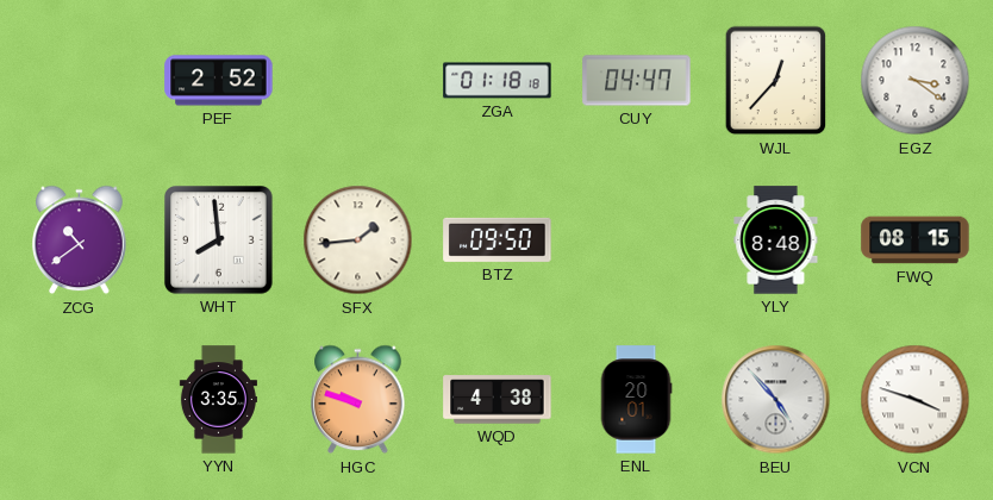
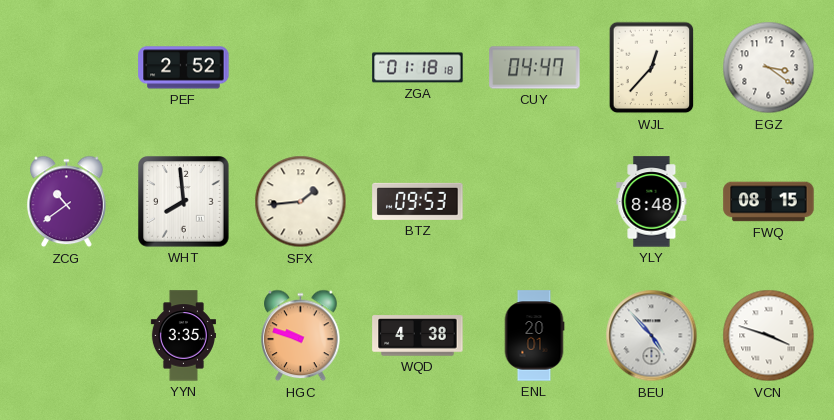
BTZ: 09:50 -> 09:53
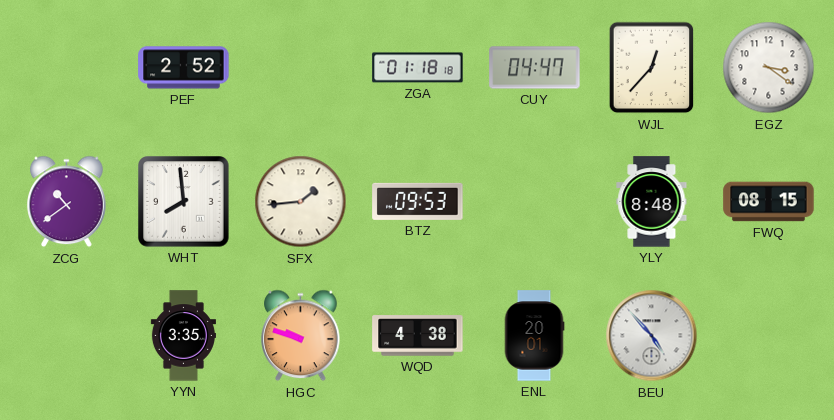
VCN: 3:48 -> none
